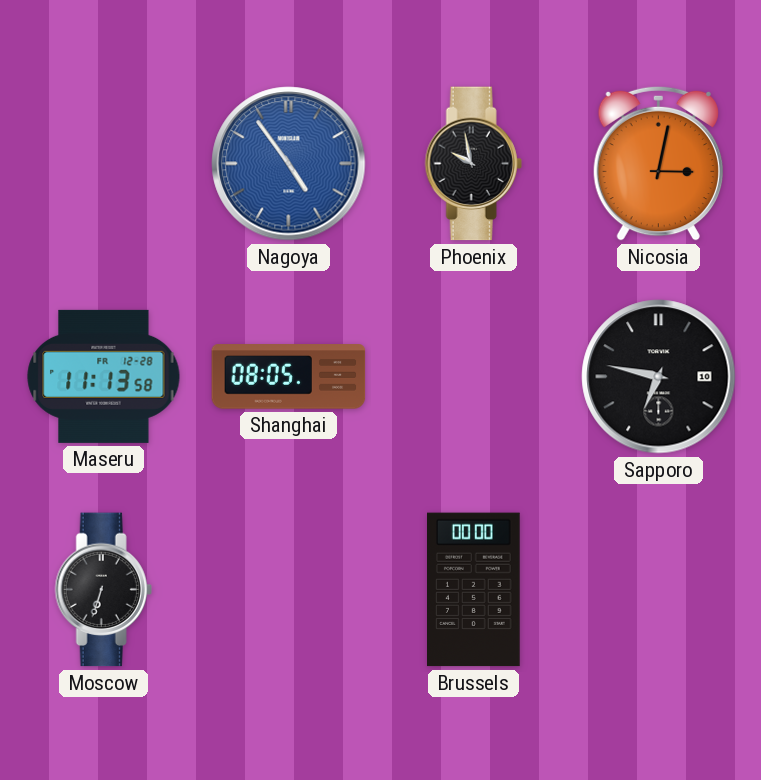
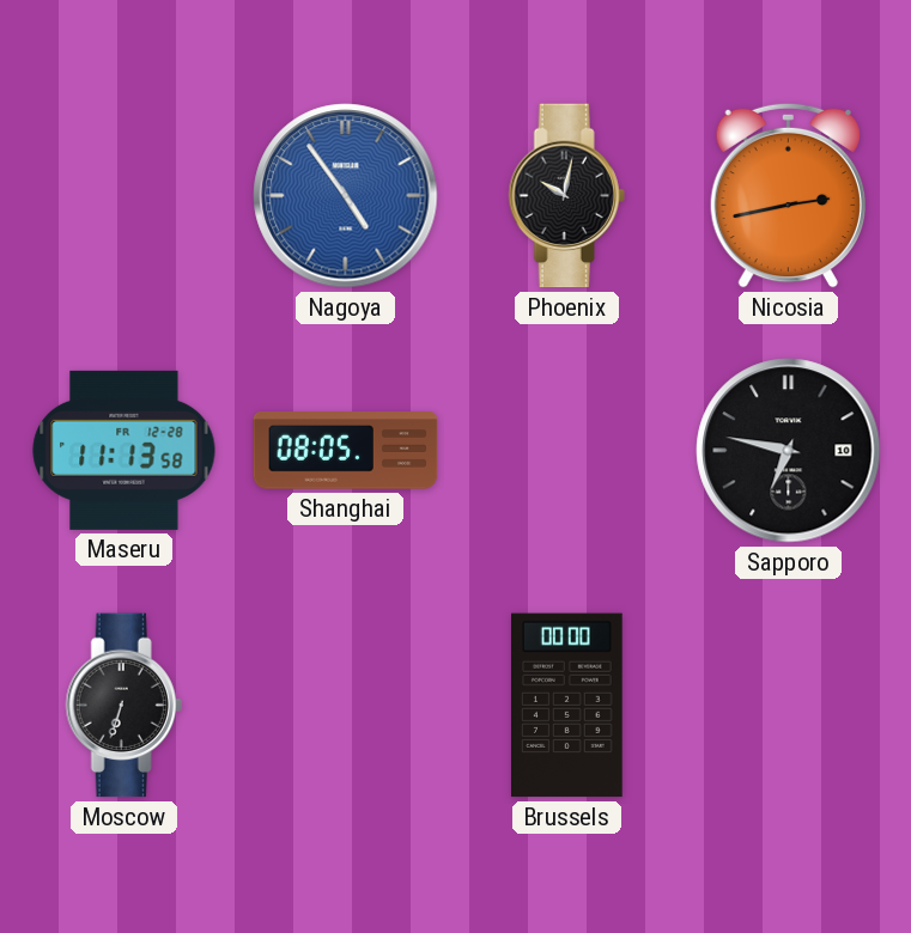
Phoenix: 9:58 -> 10:02
Nicosia: 3:02 -> 2:43
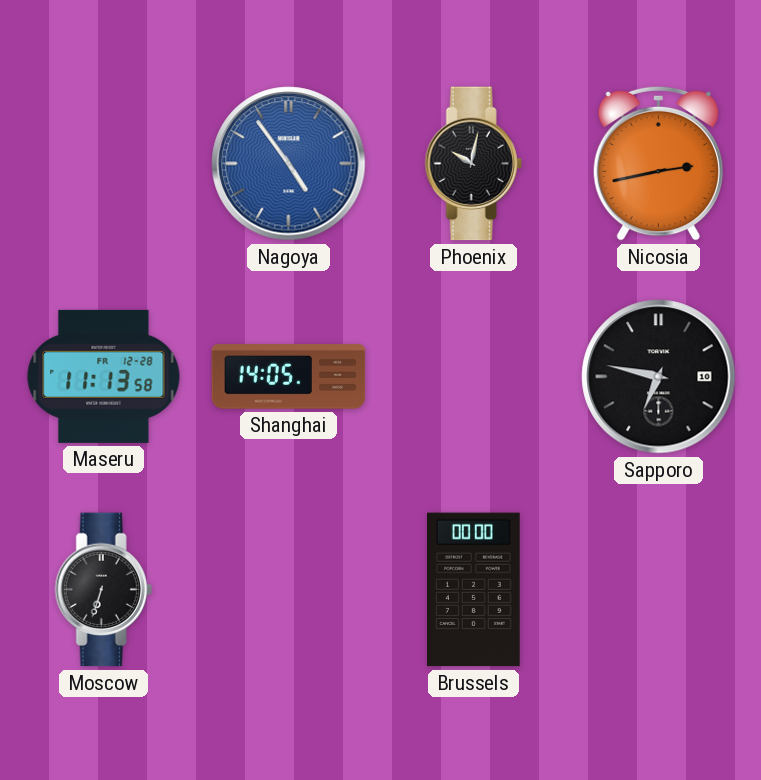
Shanghai: 08:05 -> 14:05
